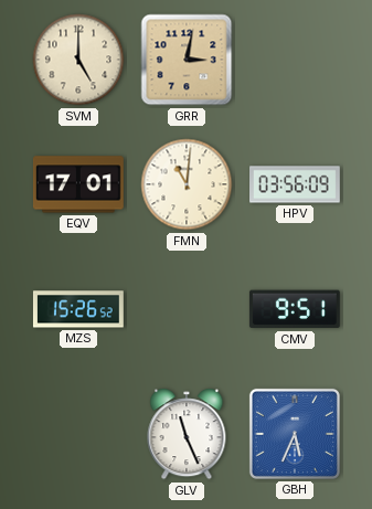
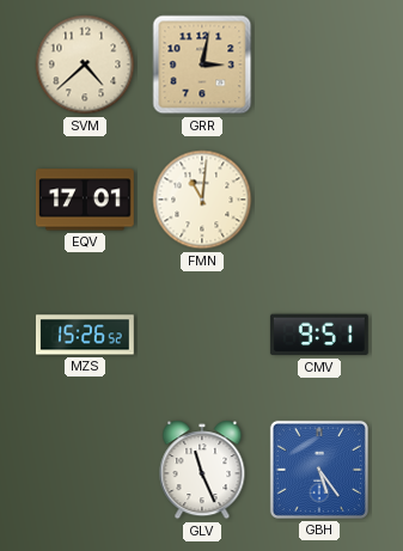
SVM: 5:00 -> 4:38
HPV: 03:56 -> none
GBH: 5:34 -> 5:24
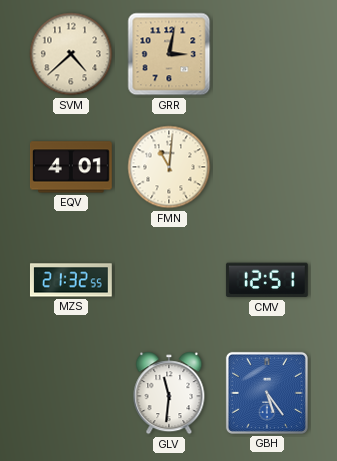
EQV: 17:01 -> 4:01
MZS: 15:26 -> 21:32
CMV: 9:51 -> 12:51
GLV: 11:26 -> 11:31
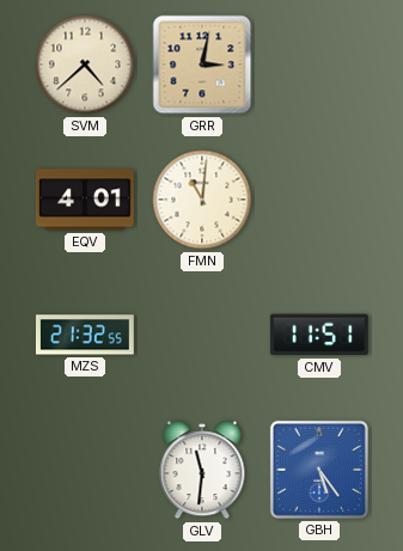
CMV: 12:51 -> 11:51
